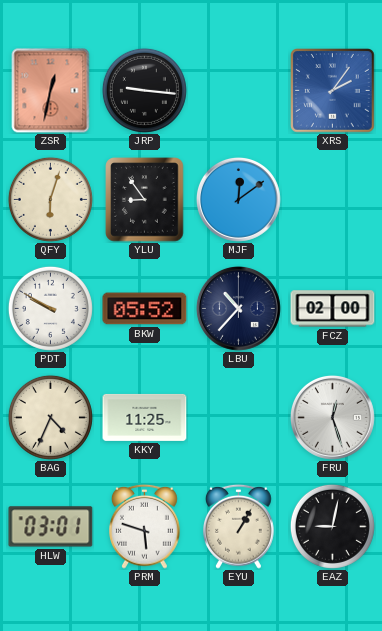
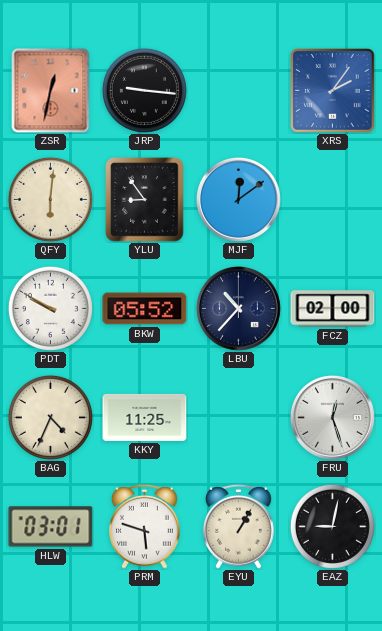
QFY: 6:03 -> 6:01
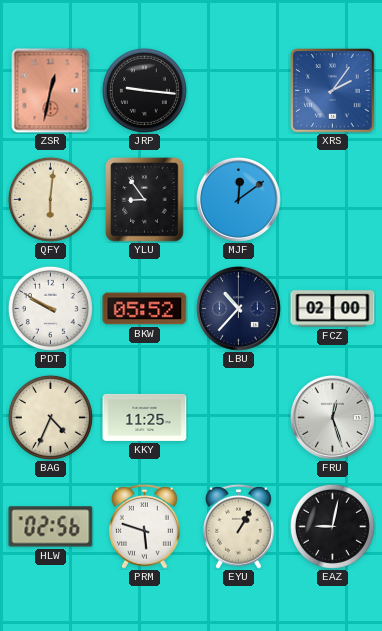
HLW: 03:01 -> 02:56
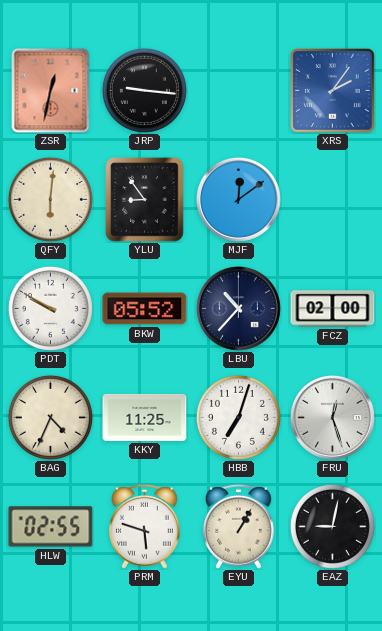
HBB: none -> 7:03
HLW: 02:56 -> 02:55
